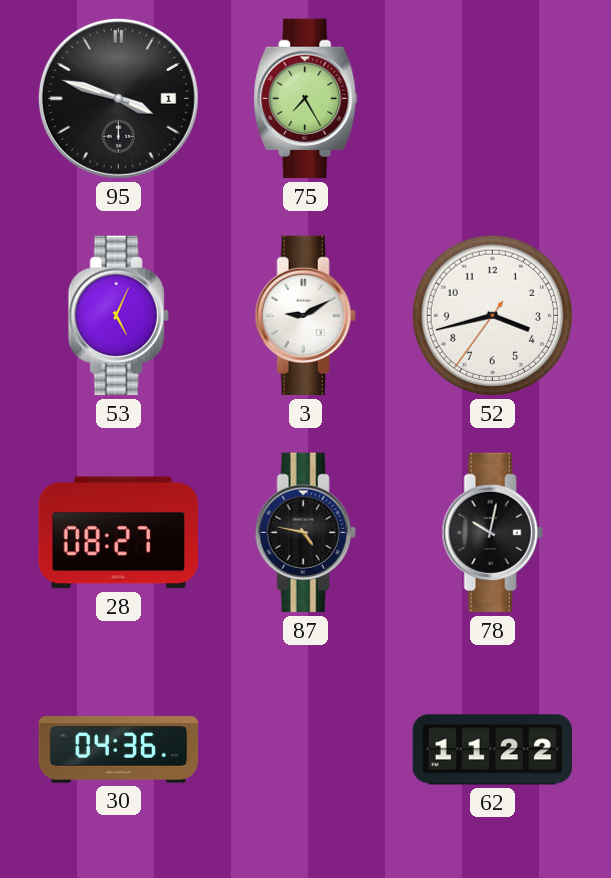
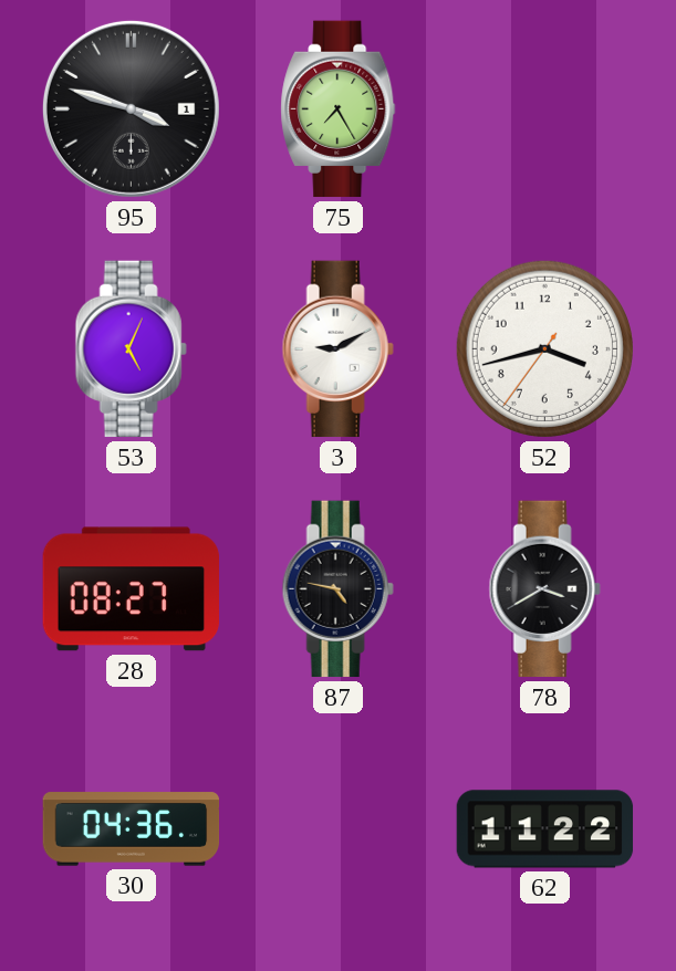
78: 10:02 -> 3:40
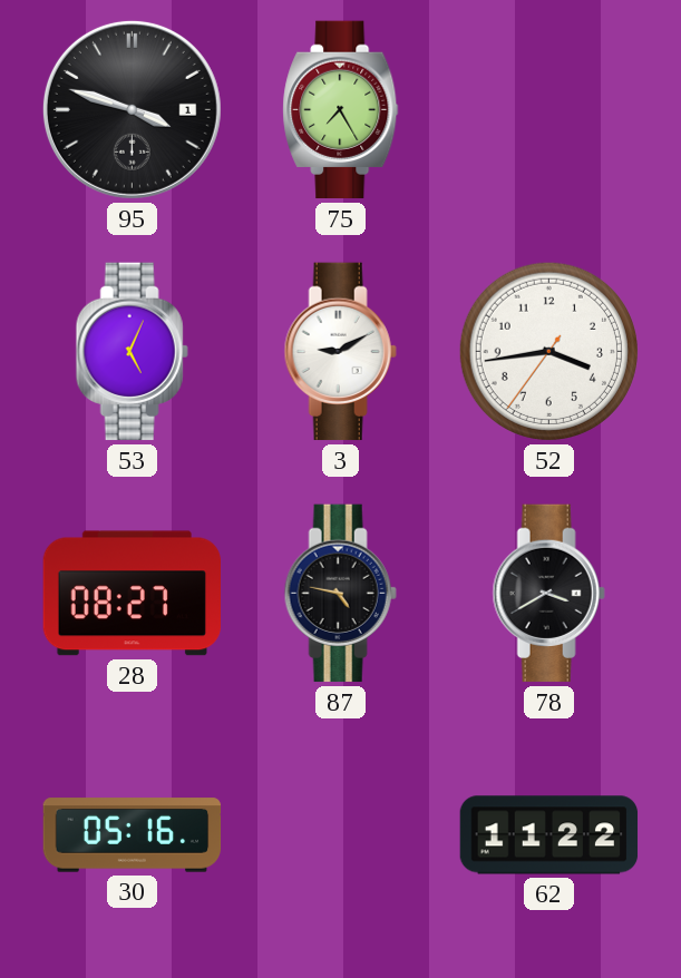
52: 3:42 -> 3:43
30: 04:36 -> 05:16
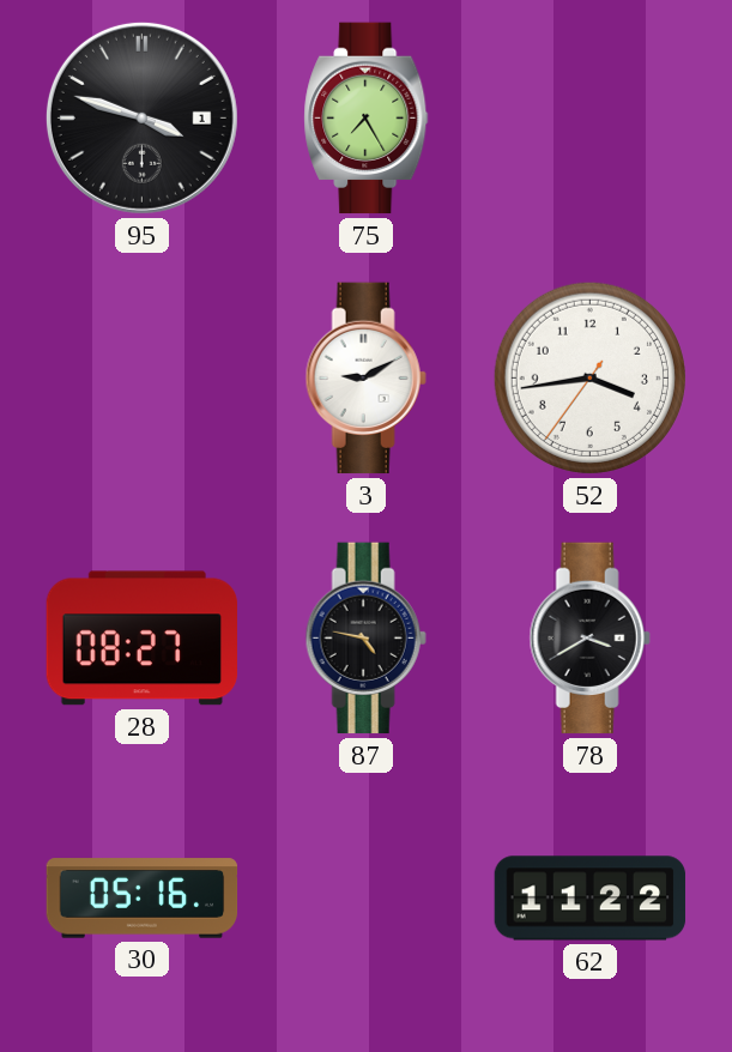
53: 5:04 -> none
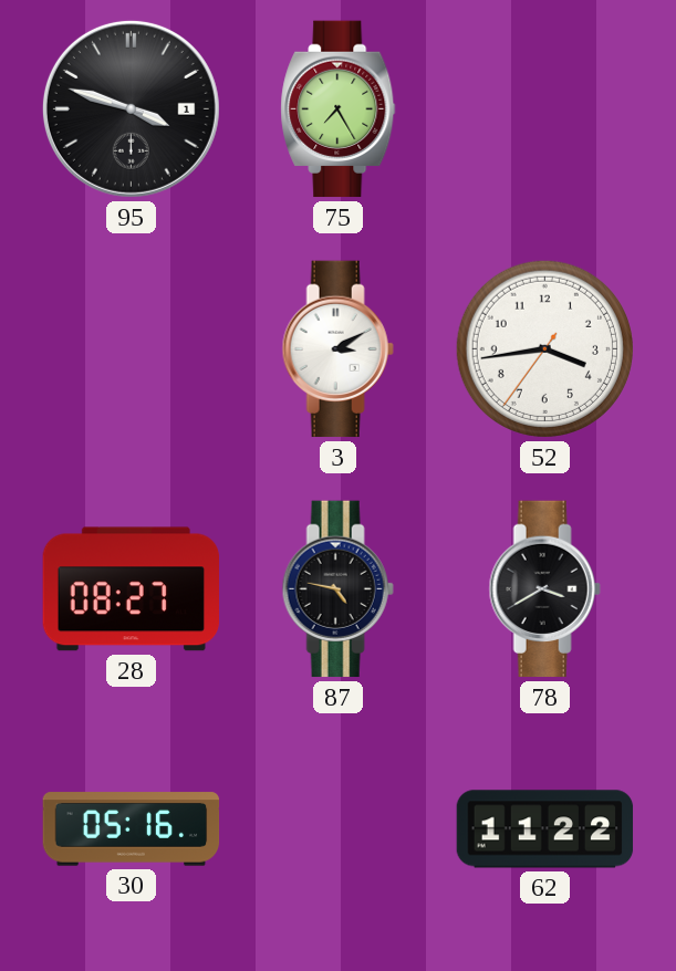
3: 9:10 -> 3:10
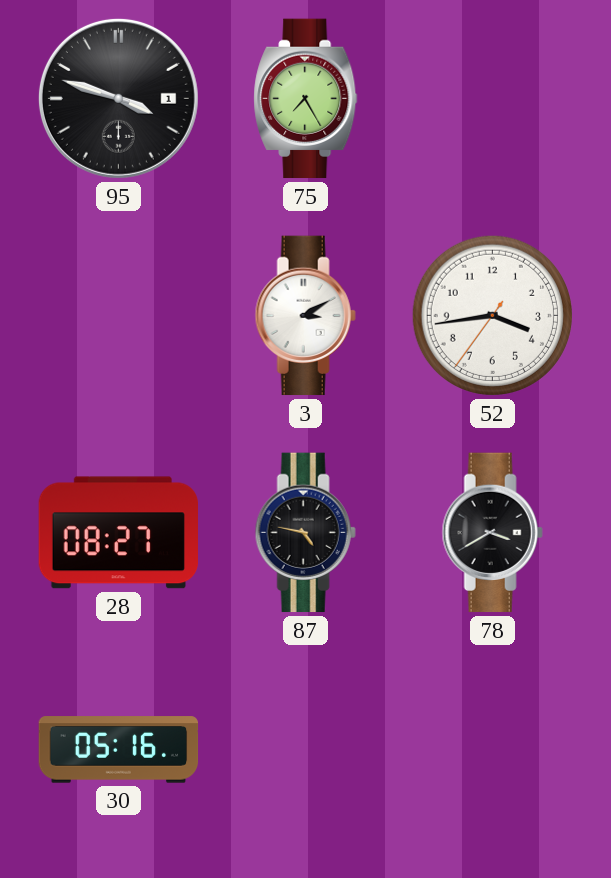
62: 11:22 -> none
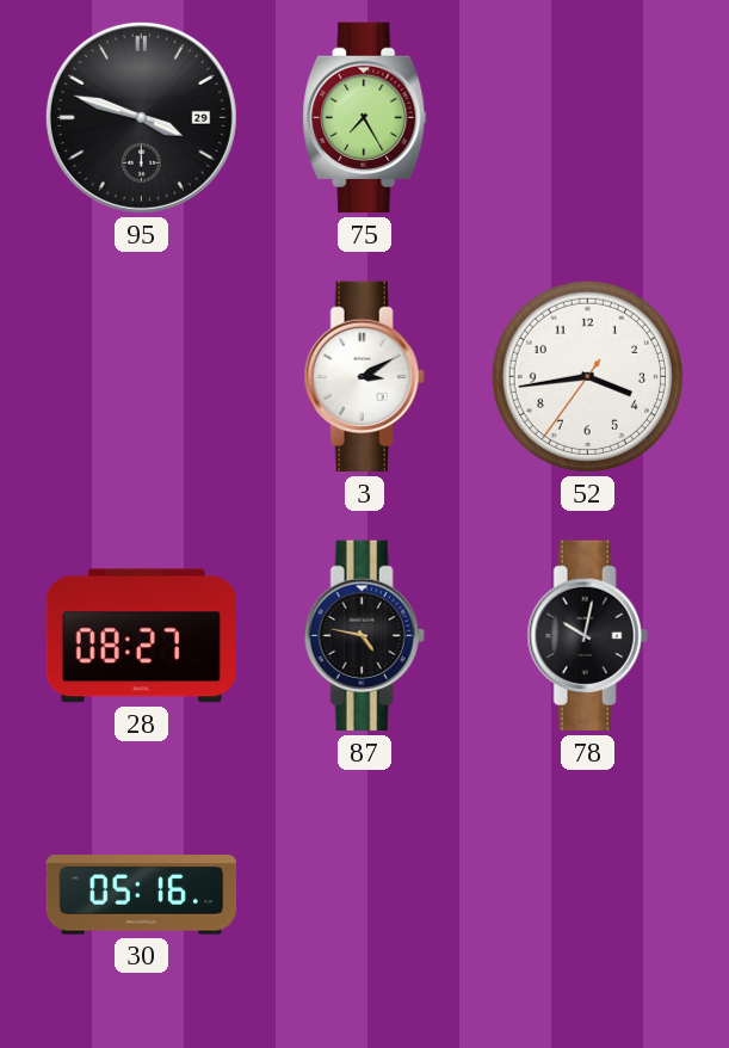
95 date: 1 -> 29
78: 3:40 -> 10:02
